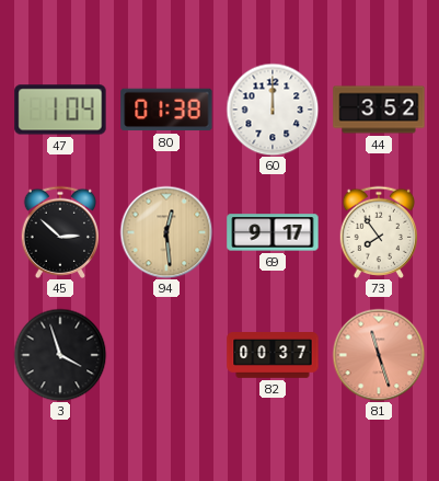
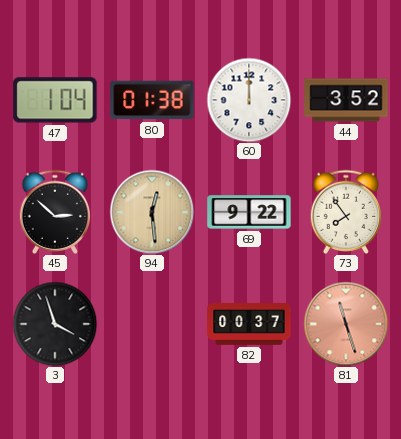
69: 9:17 -> 9:22
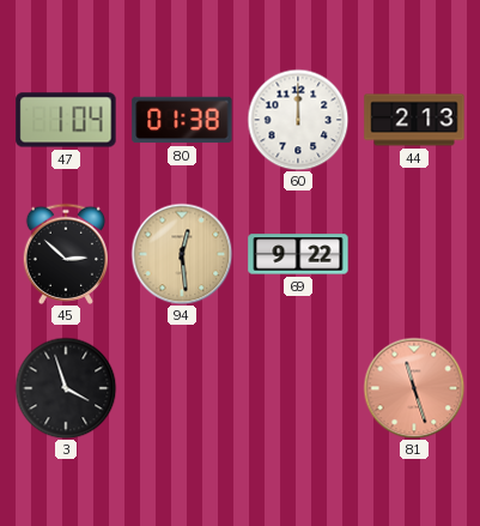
44: 3:52 -> 2:13
73: 7:54 -> none
82: 00:37 -> none
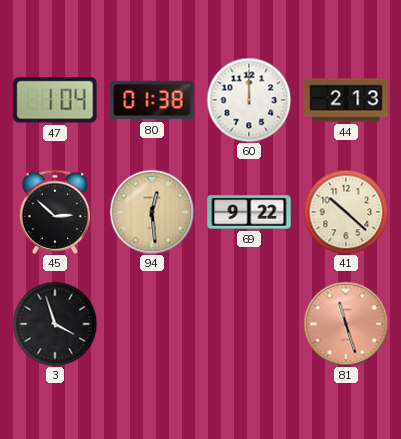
41: none -> 10:22
